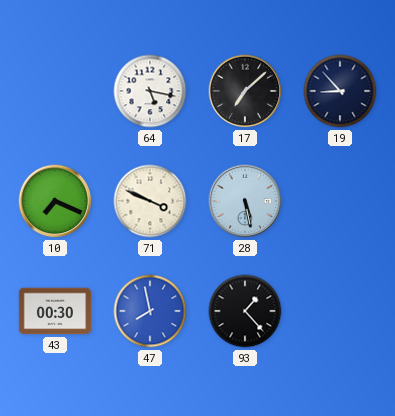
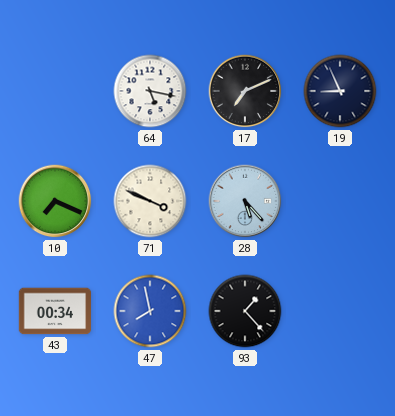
17: 7:08 -> 7:11
19: 8:53 -> 8:56
28: 5:28 -> 5:23
43: 00:30 -> 00:34
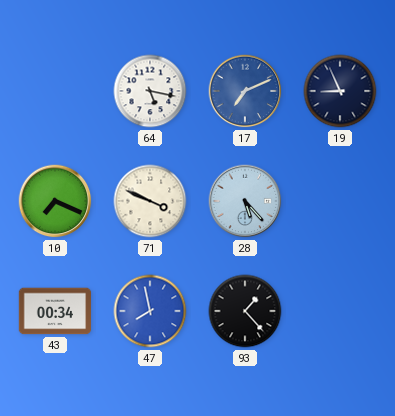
17 dial: black -> blue
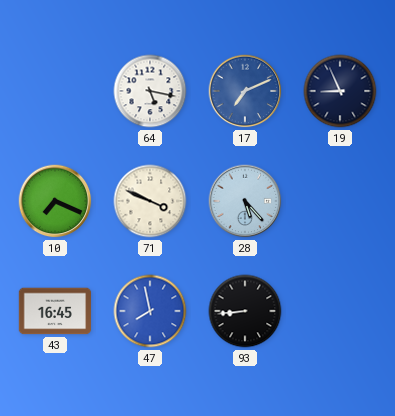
43: 00:34 -> 16:45
93: 1:23 -> 8:44
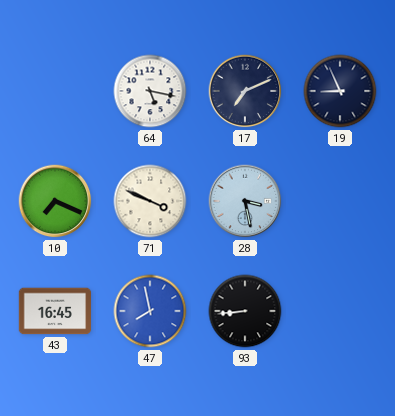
17 dial: blue -> navy
28: 5:23 -> 3:28
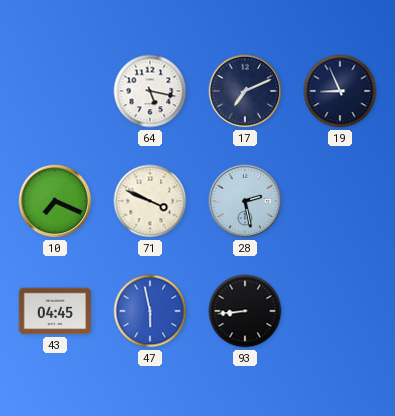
28: 3:28 -> 2:28
43: 16:45 -> 04:45
47: 7:58 -> 5:58
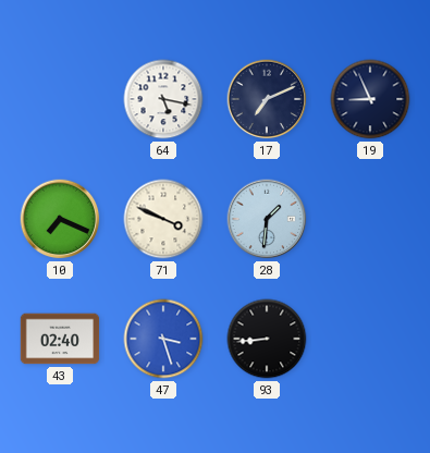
28: 2:28 -> 1:31
43: 04:45 -> 02:40
47: 5:58 -> 3:27
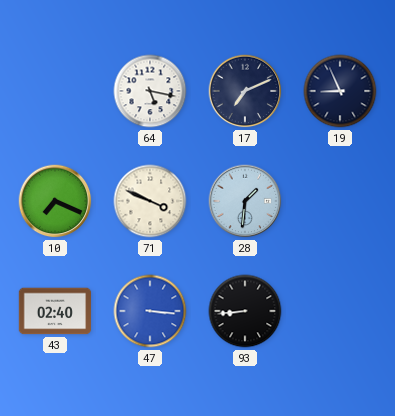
47: 3:27 -> 3:16
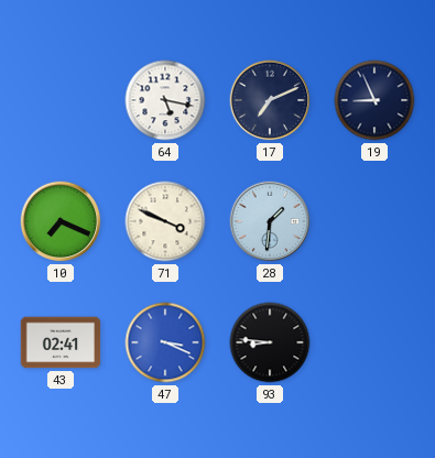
43: 02:40 -> 02:41
47: 3:16 -> 3:19
93: 8:44 -> 8:46
